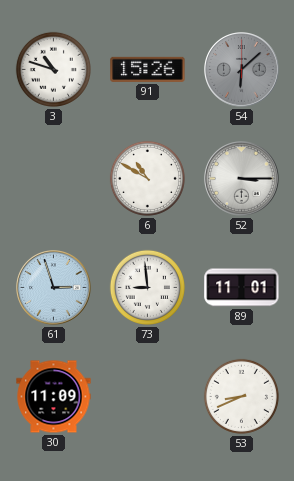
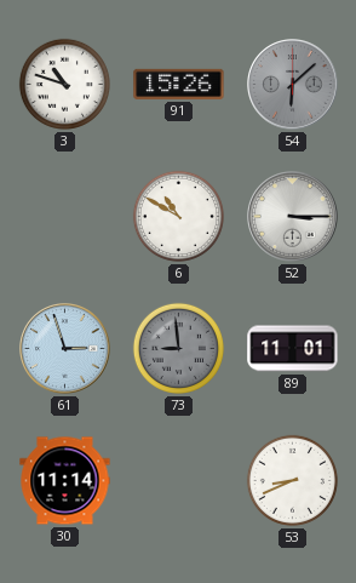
73 dial: white -> grey
30: 11:09 -> 11:14
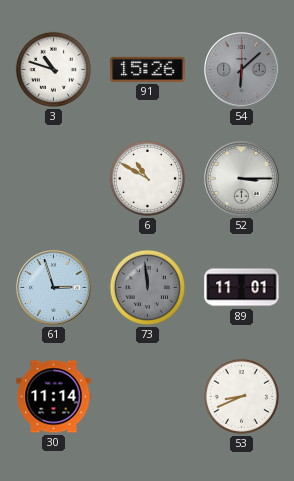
73: 8:59 -> 11:59
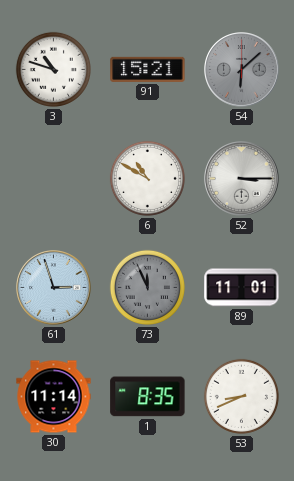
91: 15:26 -> 15:21
73: 11:59 -> 11:56
1: none -> 8:35
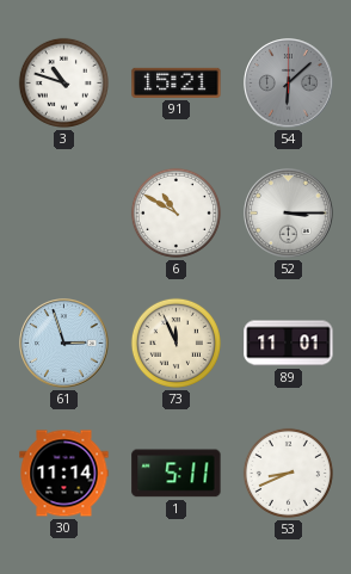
73 dial: grey -> cream
1: 8:35 -> 5:11
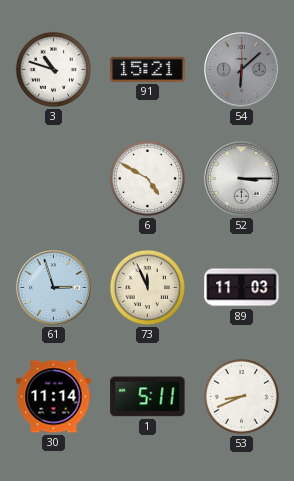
6: 10:50 -> 4:50
89: 11:01 -> 11:03
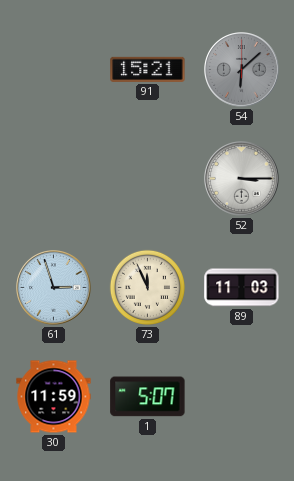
3: 10:48 -> none
6: 4:50 -> none
30: 11:14 -> 11:59
1: 5:11 -> 5:07
53: 8:41 -> none
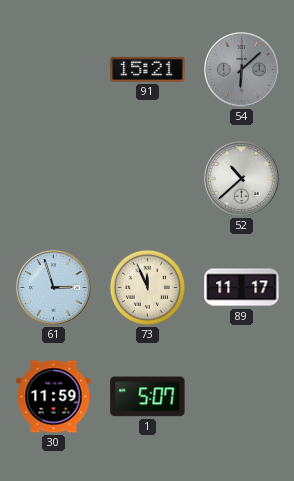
52: 3:15 -> 10:38
89: 11:03 -> 11:17
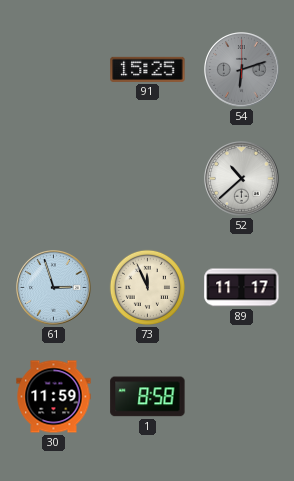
91: 15:21 -> 15:25
54: 6:08 -> 6:12
1: 5:07 -> 8:58
